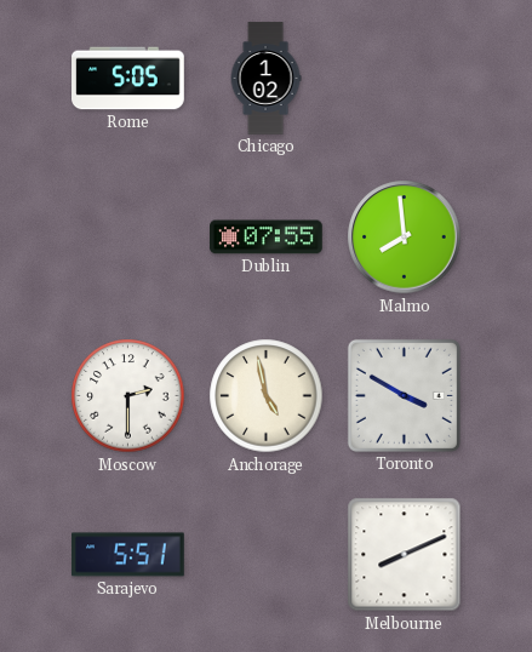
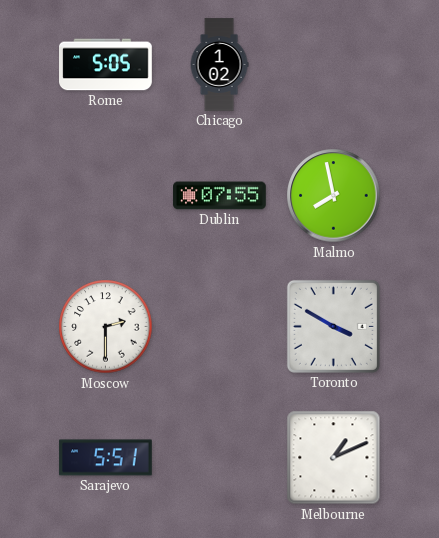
Malmo: 7:59 -> 7:58
Anchorage: 4:58 -> none
Melbourne: 8:11 -> 1:11
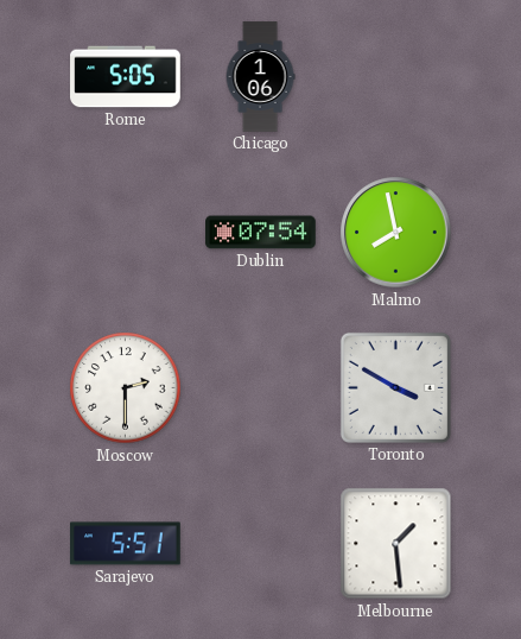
Chicago: 1:02 -> 1:06
Dublin: 07:55 -> 07:54
Melbourne: 1:11 -> 1:29
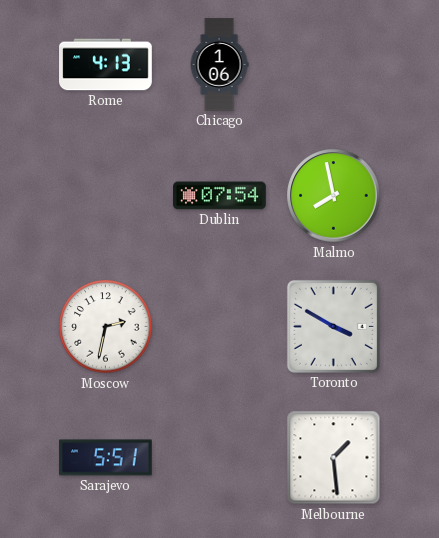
Rome: 5:05 -> 4:13
Moscow: 2:30 -> 2:32
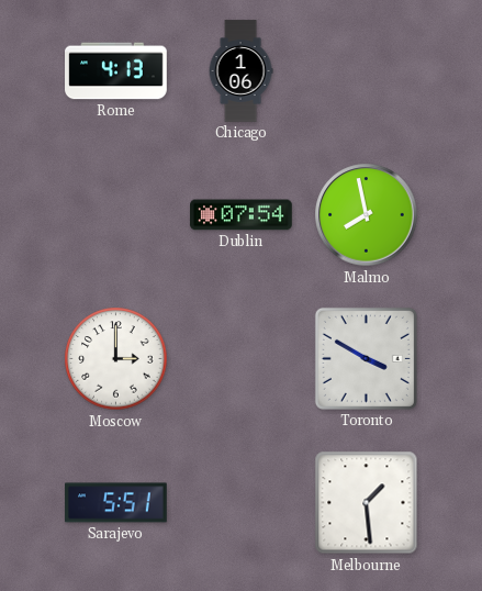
Moscow: 2:32 -> 3:00
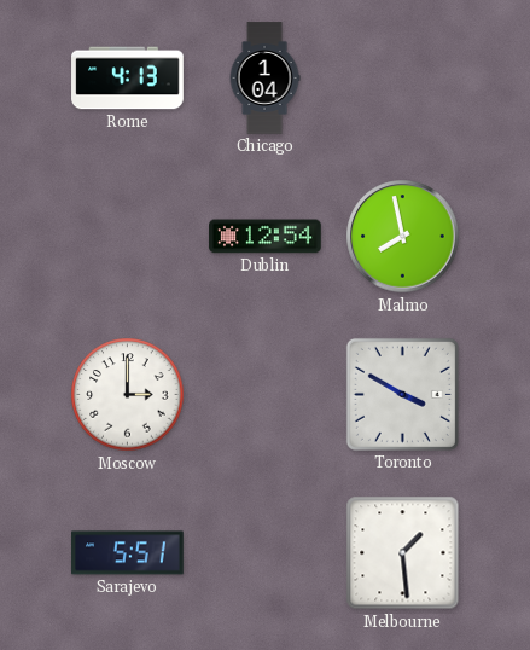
Chicago: 1:06 -> 1:04
Dublin: 07:54 -> 12:54
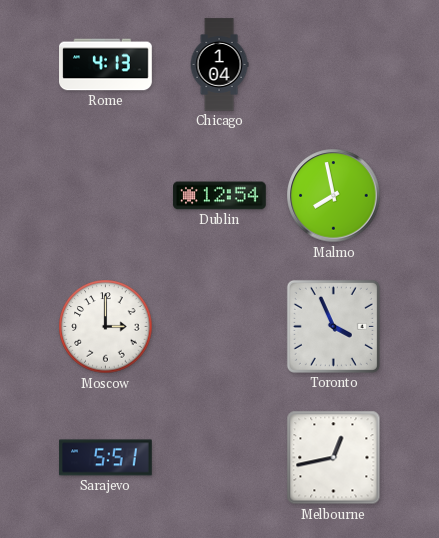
Toronto: 3:50 -> 3:56
Melbourne: 1:29 -> 12:43
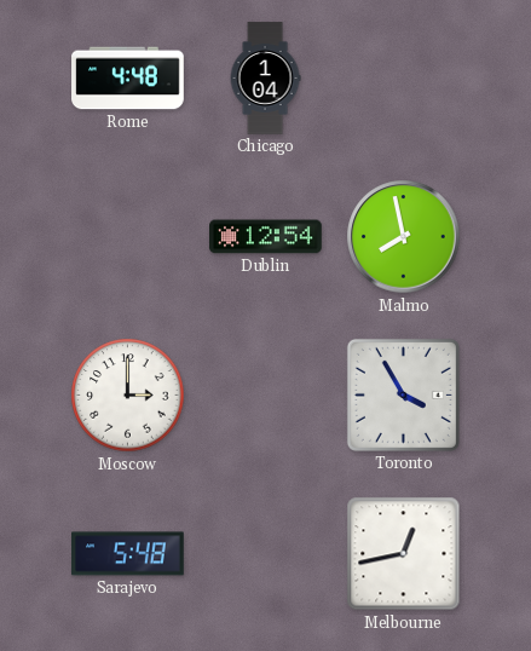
Rome: 4:13 -> 4:48
Toronto: 3:56 -> 3:55
Sarajevo: 5:51 -> 5:48
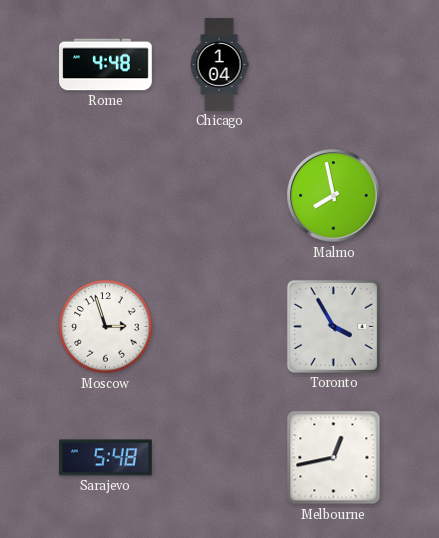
Dublin: 12:54 -> none
Moscow: 3:00 -> 2:57
